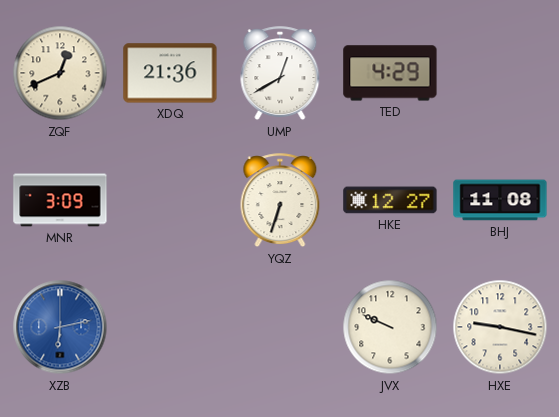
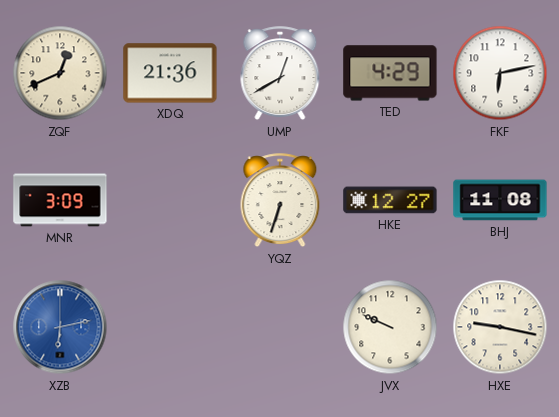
FKF: none -> 6:13
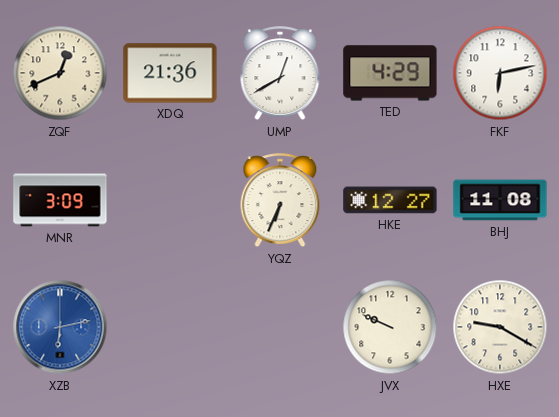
YQZ: 6:33 -> 6:34
HXE: 9:17 -> 9:20
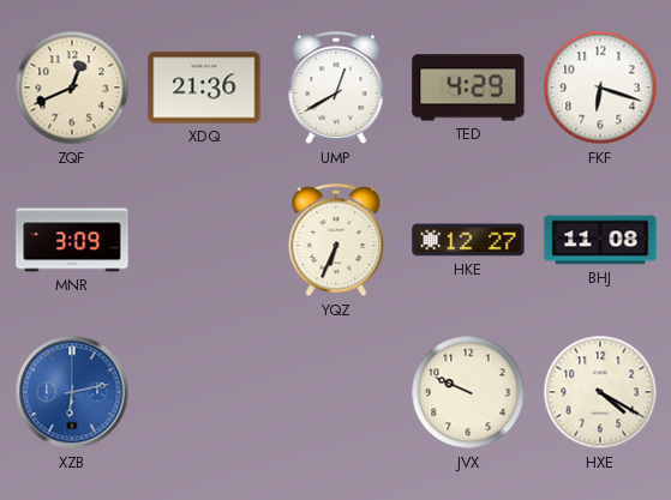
FKF: 6:13 -> 6:18
HXE: 9:20 -> 4:20
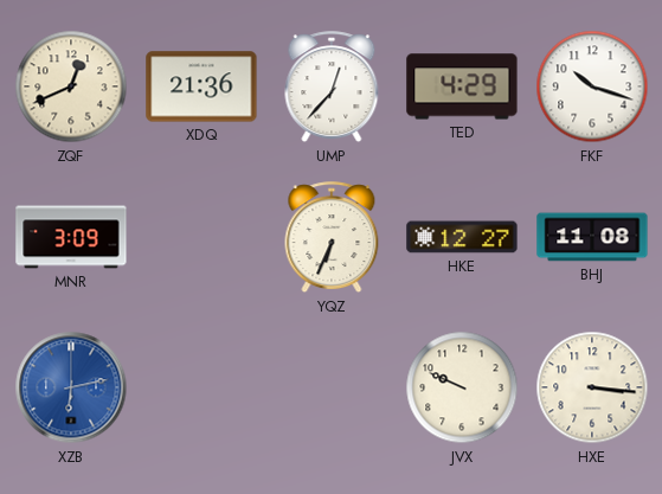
UMP: 12:40 -> 12:37
FKF: 6:18 -> 10:18
HXE: 4:20 -> 3:16
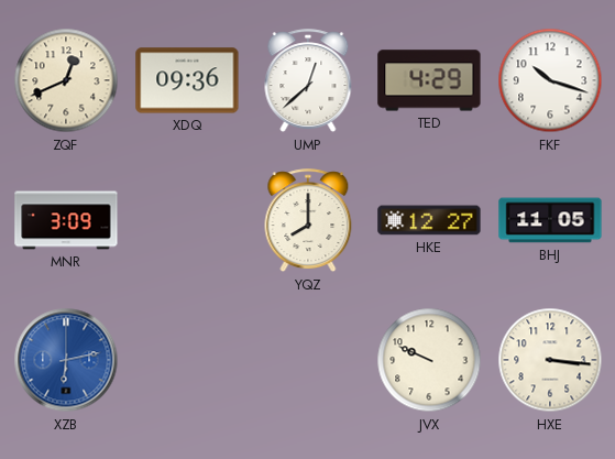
XDQ: 21:36 -> 09:36
UMP: 12:37 -> 12:38
YQZ: 6:34 -> 8:00
BHJ: 11:08 -> 11:05
